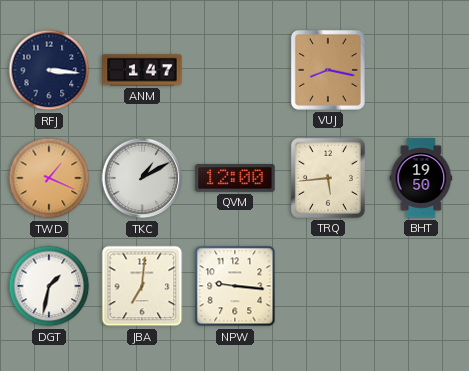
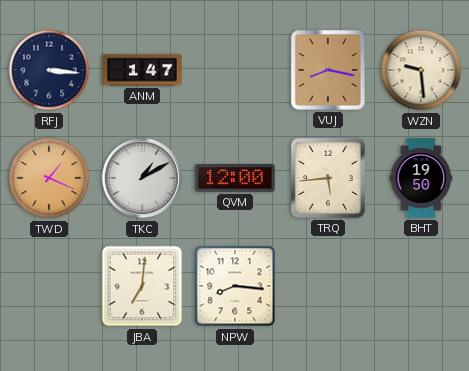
WZN: none -> 9:29
DGT: 1:32 -> none
NPW: 9:16 -> 8:16
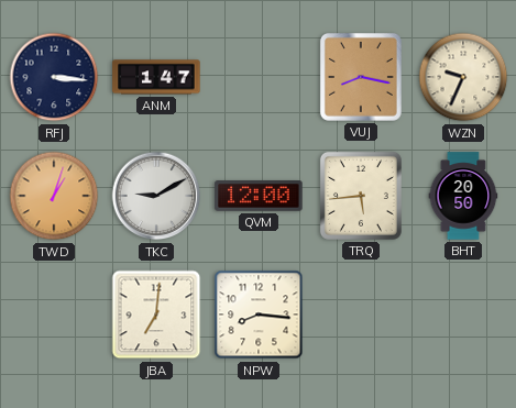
WZN: 9:29 -> 9:34
TWD: 1:19 -> 1:03
TKC: 1:10 -> 9:10
BHT: 19:50 -> 20:50
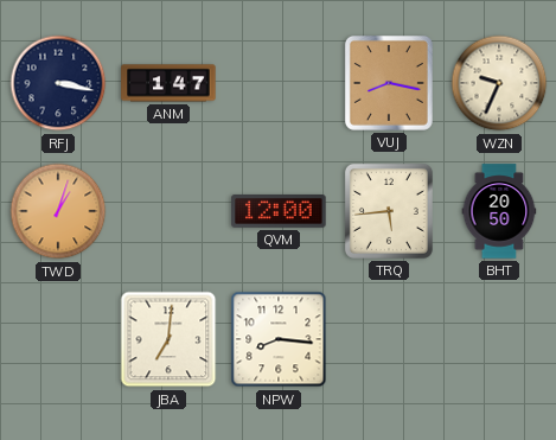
RFJ: 3:16 -> 3:17
TKC: 9:10 -> none
